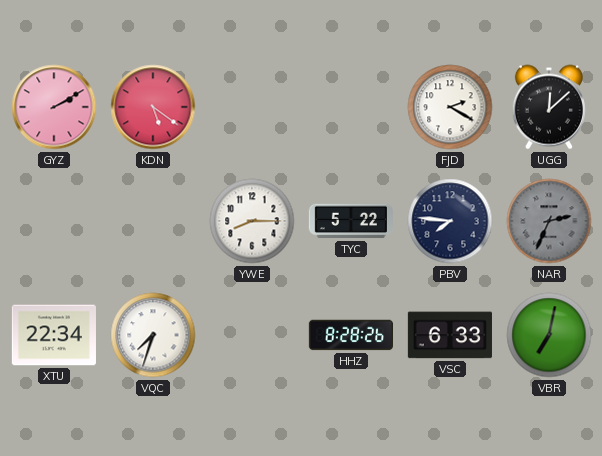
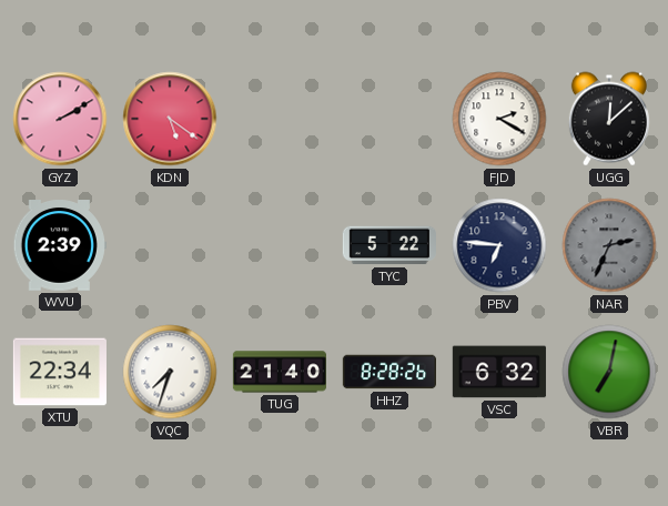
WVU: none -> 2:39
YWE: 8:15 -> none
PBV: 7:46 -> 6:46
TUG: none -> 21:40
VSC: 6:33 -> 6:32
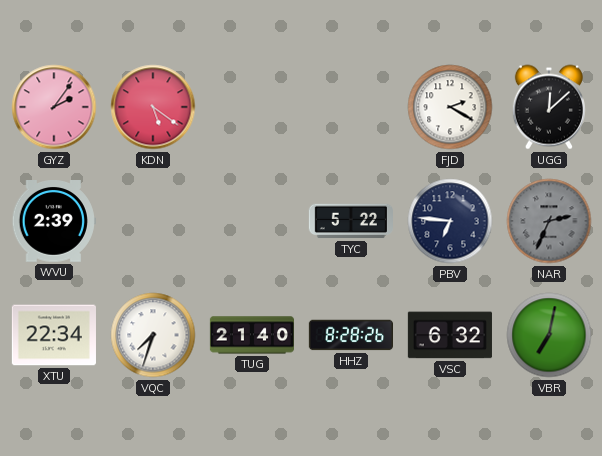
GYZ: 2:10 -> 2:06
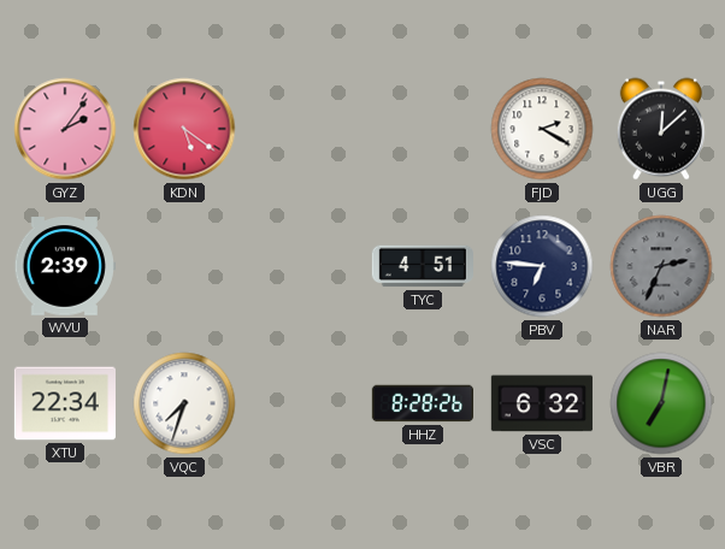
TYC: 5:22 -> 4:51
TUG: 21:40 -> none
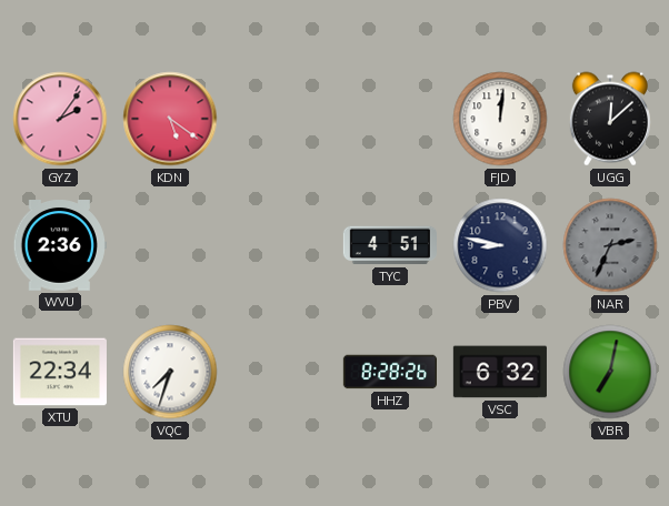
FJD: 2:20 -> 12:01
WVU: 2:39 -> 2:36
PBV: 6:46 -> 8:47
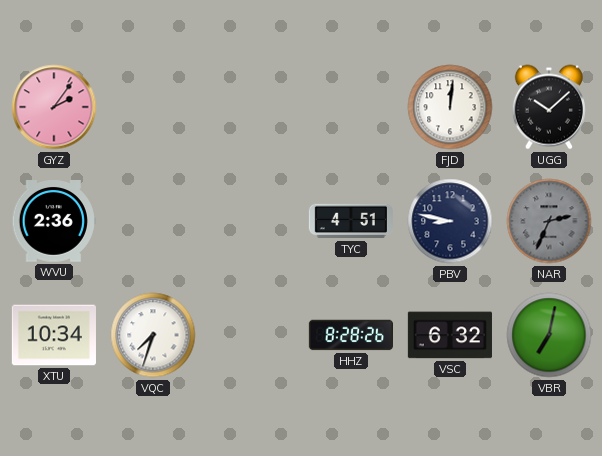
KDN: 5:21 -> none
UGG: 12:08 -> 10:08
XTU: 22:34 -> 10:34
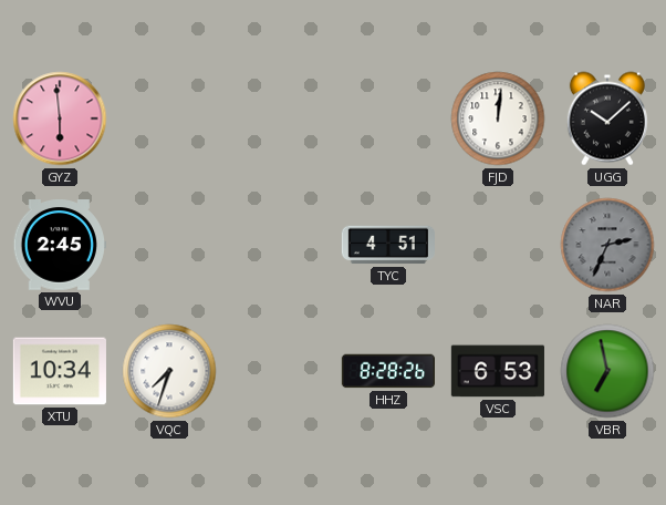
GYZ: 2:06 -> 5:59
WVU: 2:36 -> 2:45
PBV: 8:47 -> none
VSC: 6:32 -> 6:53
VBR: 7:02 -> 6:58
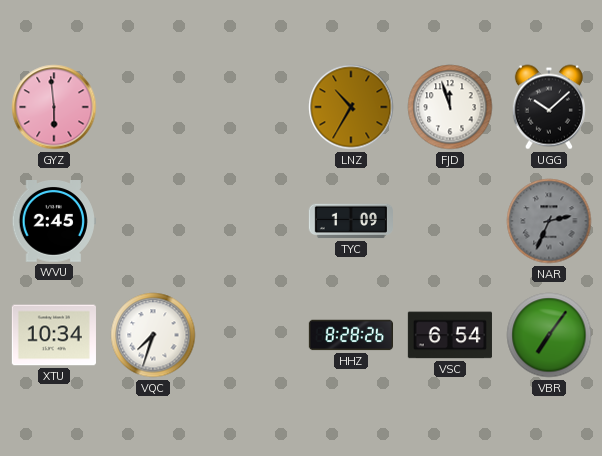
LNZ: none -> 10:35
FJD: 12:01 -> 11:57
TYC: 4:51 -> 1:09
VSC: 6:53 -> 6:54
VBR: 6:58 -> 7:06
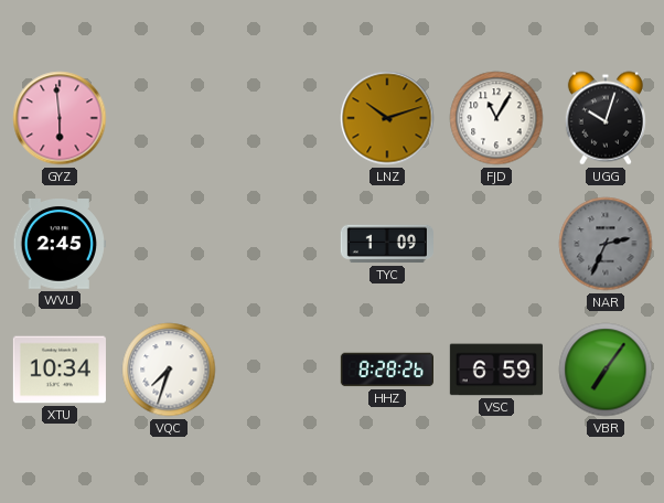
LNZ: 10:35 -> 10:12
FJD: 11:57 -> 11:05
UGG: 10:08 -> 10:03
VSC: 6:54 -> 6:59
